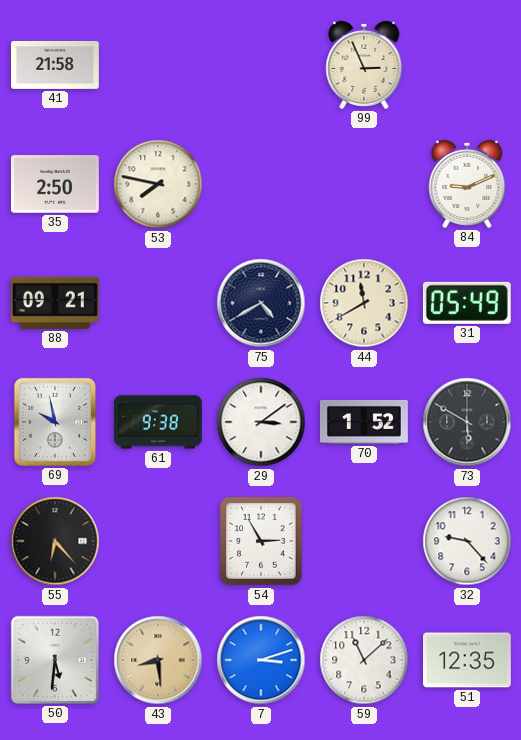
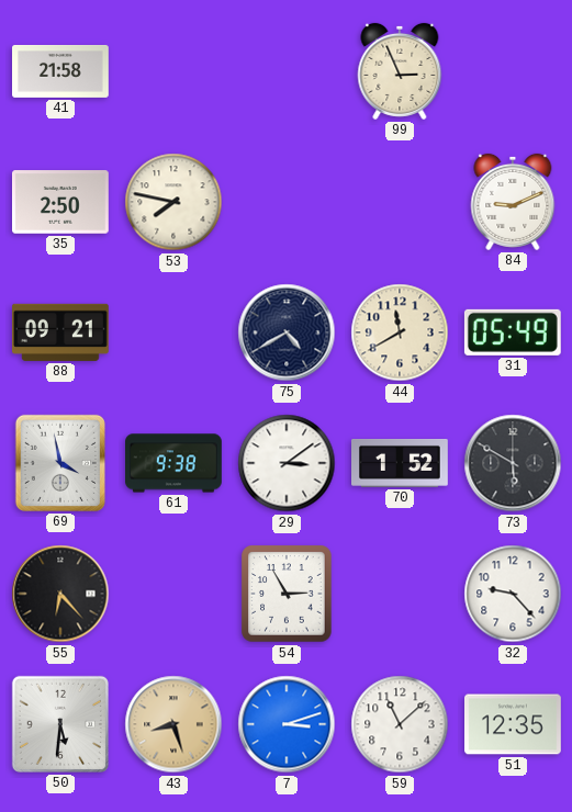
69: 9:58 -> 3:58
43: 8:29 -> 8:27
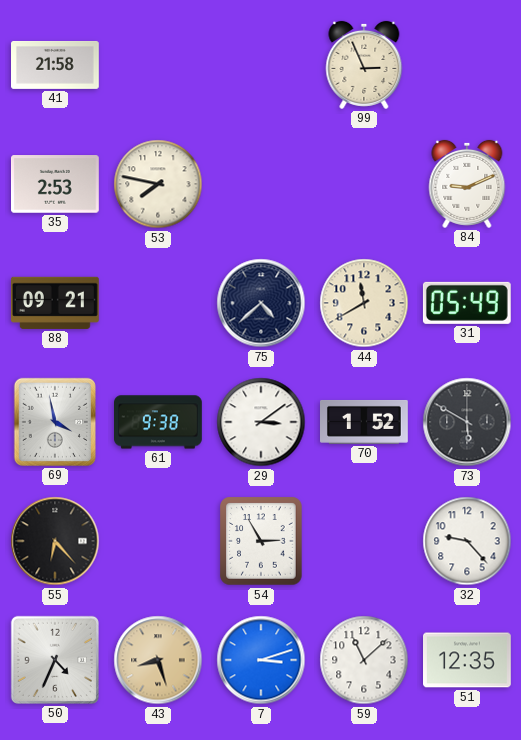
35: 2:50 -> 2:53
75: 4:40 -> 4:38
50: 5:31 -> 4:34
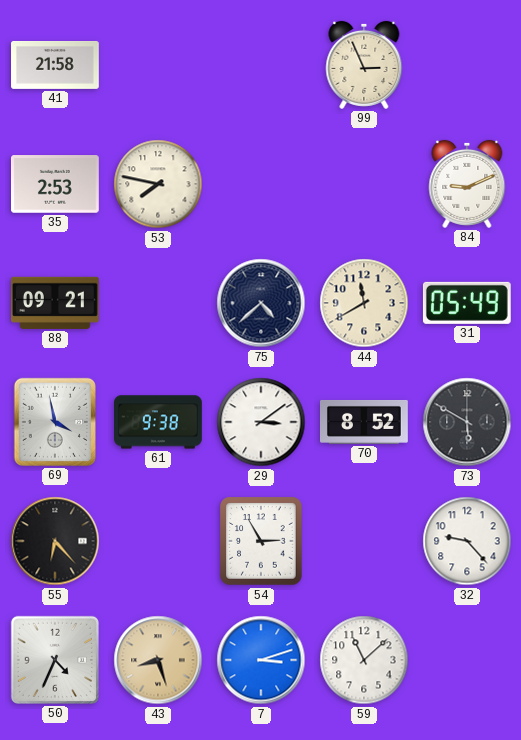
70: 1:52 -> 8:52
51: 12:35 -> none
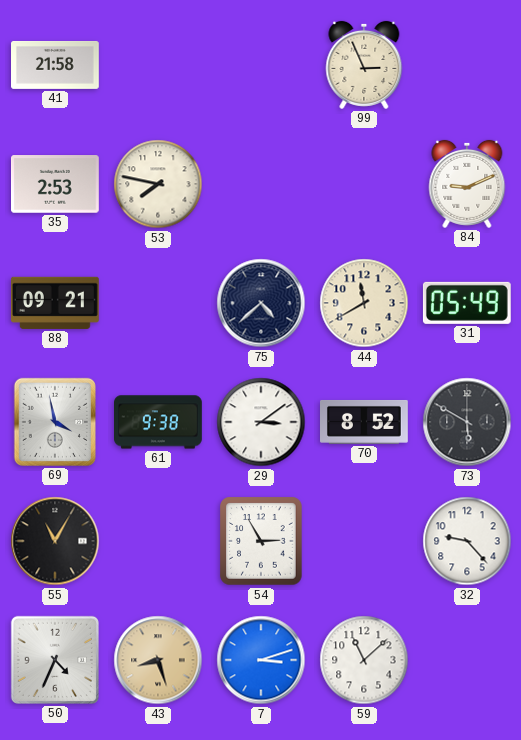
55: 6:23 -> 11:05
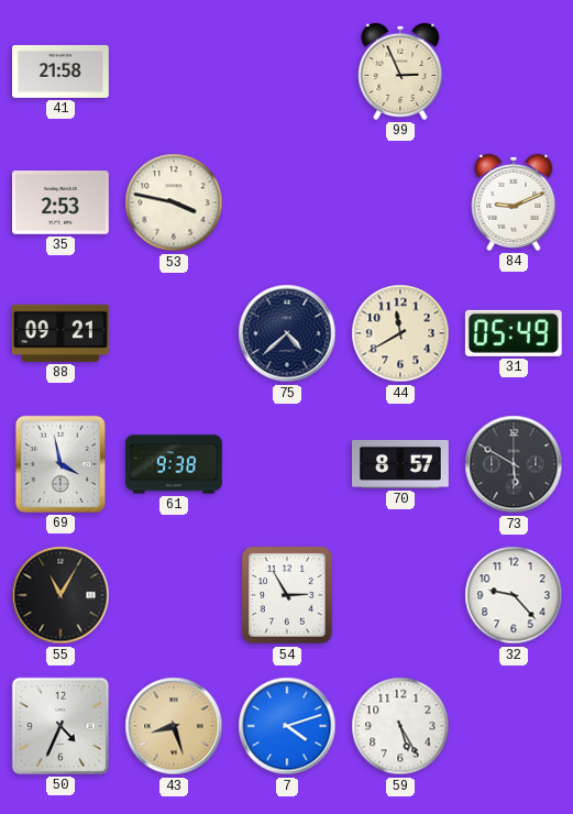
53: 7:47 -> 3:47
29: 3:09 -> none
70: 8:52 -> 8:57
7: 3:12 -> 4:12
59: 11:08 -> 5:25
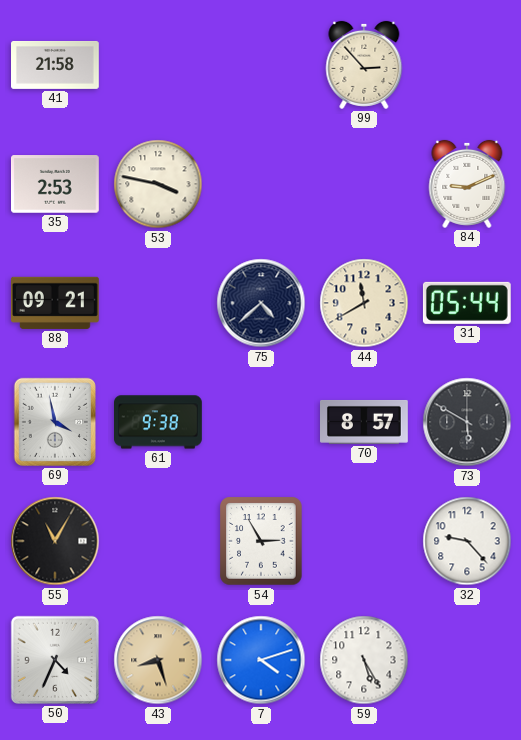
99: 2:56 -> 2:53
31: 05:49 -> 05:44
